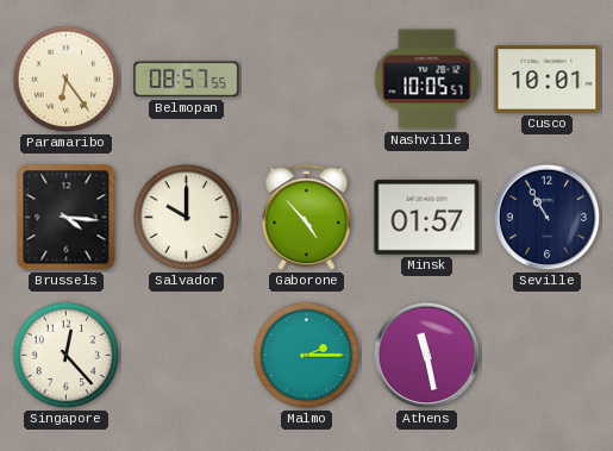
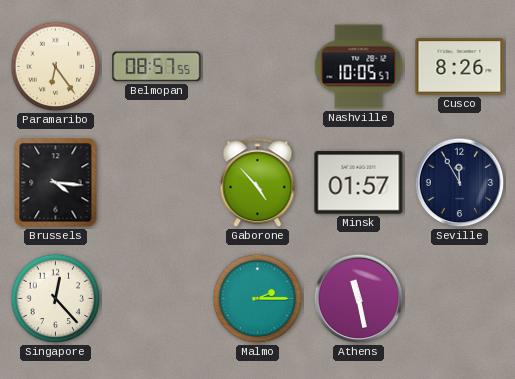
Cusco: 10:01 -> 8:26
Salvador: 10:00 -> none
Seville: 10:55 -> 11:55
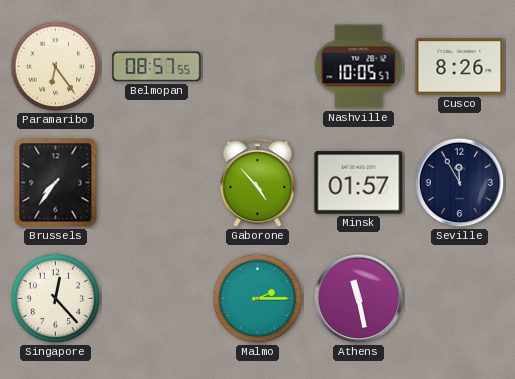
Brussels: 4:16 -> 7:36
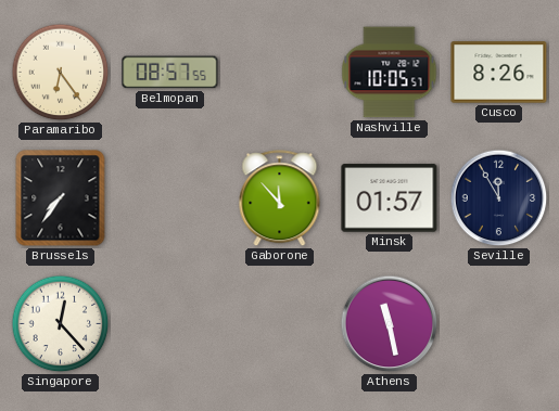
Gaborone: 4:53 -> 11:53
Malmo: 2:15 -> none
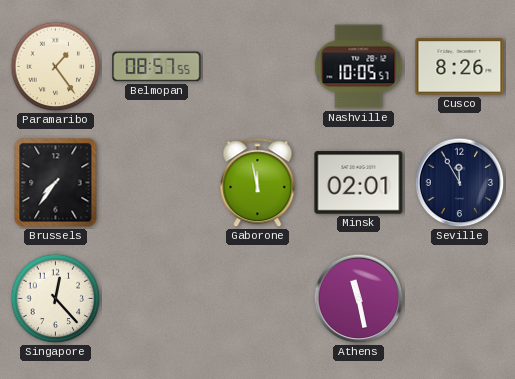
Paramaribo: 6:24 -> 1:24
Gaborone: 11:53 -> 11:58
Minsk: 01:57 -> 02:01
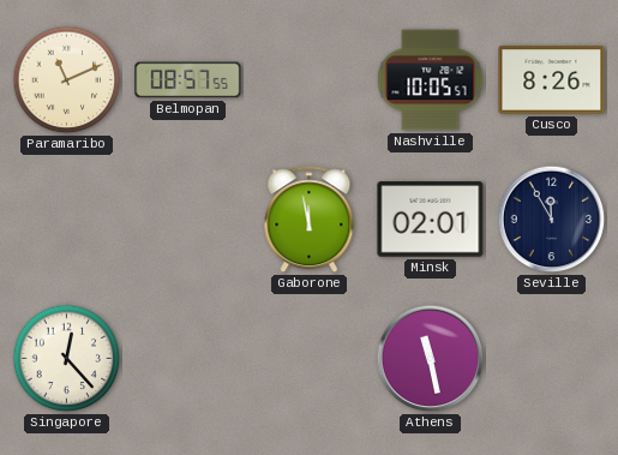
Paramaribo: 1:24 -> 11:11
Brussels: 7:36 -> none
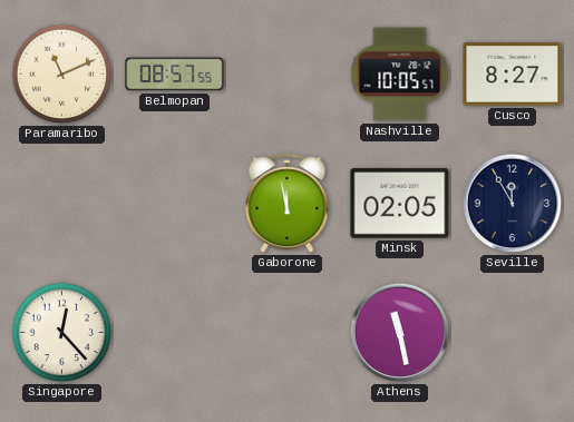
Cusco: 8:26 -> 8:27
Minsk: 02:01 -> 02:05
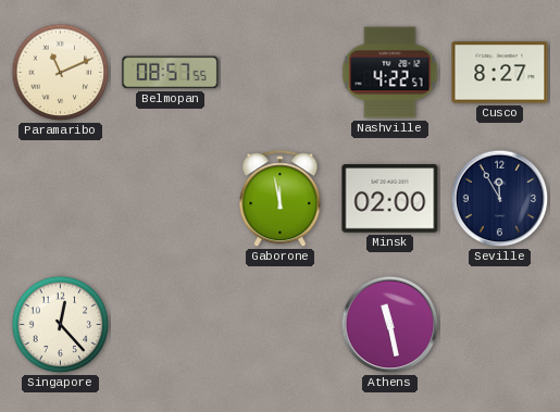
Nashville: 10:05 -> 4:22
Minsk: 02:05 -> 02:00
